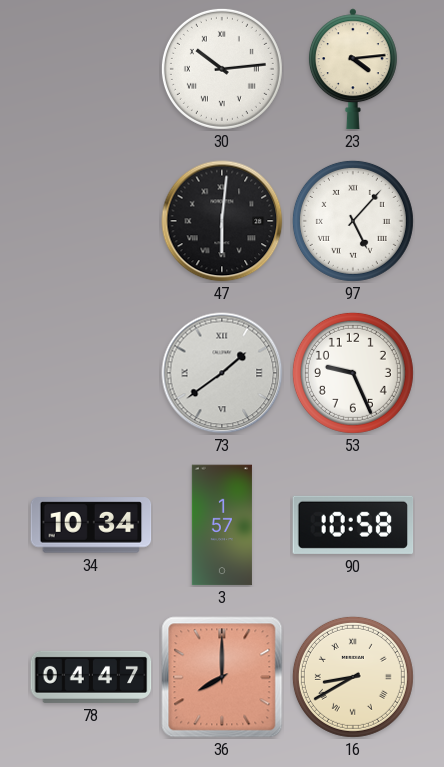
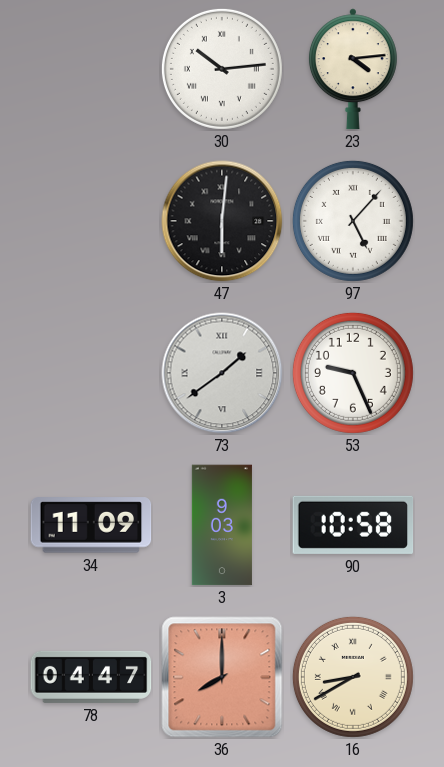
34: 10:34 -> 11:09
3: 1:57 -> 9:03
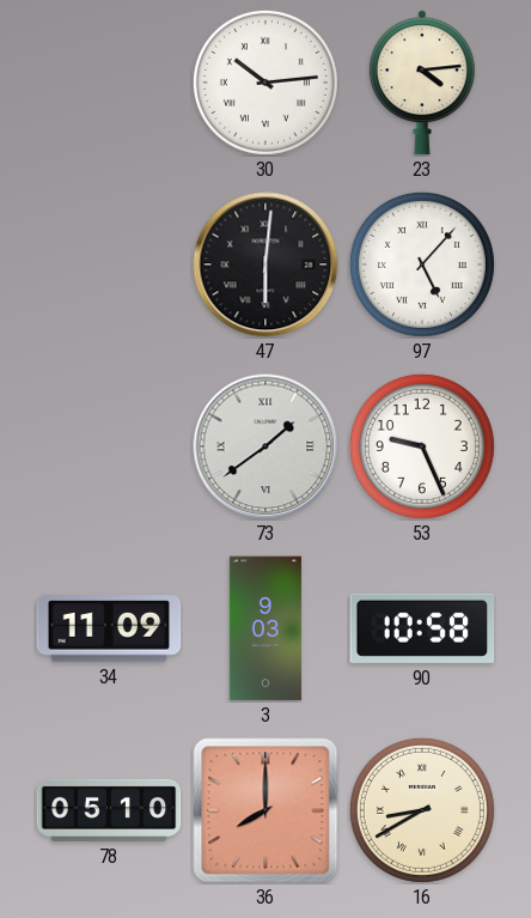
78: 04:47 -> 05:10
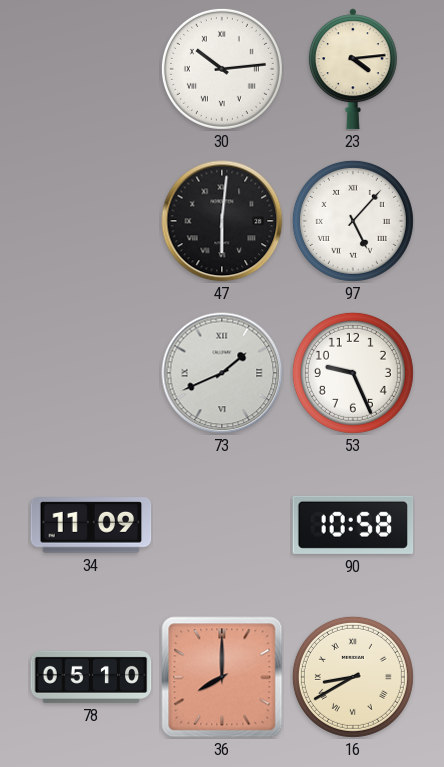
73: 1:39 -> 1:41
3: 9:03 -> none
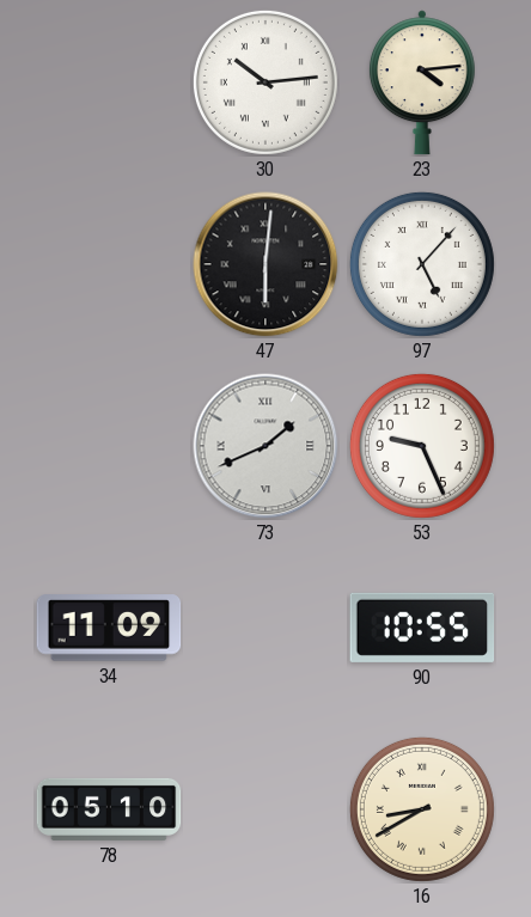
90: 10:58 -> 10:55
36: 8:00 -> none
